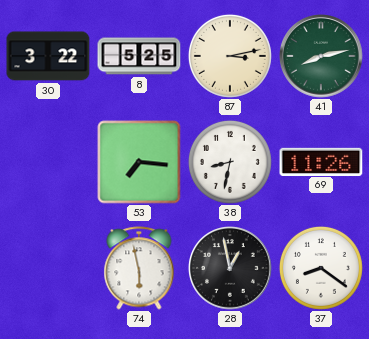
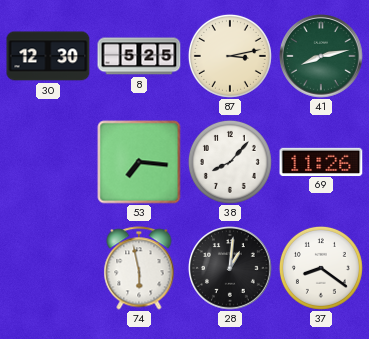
30: 3:22 -> 12:30
38: 8:32 -> 8:07
28: 12:58 -> 1:01
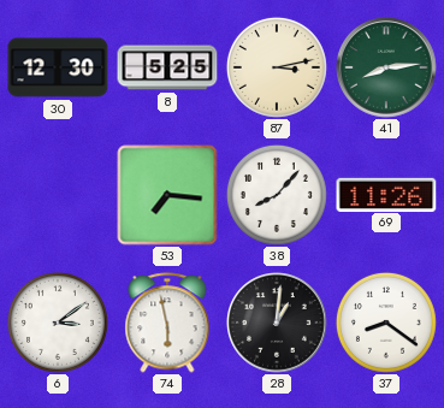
41: 8:13 -> 8:14
6: none -> 3:09
